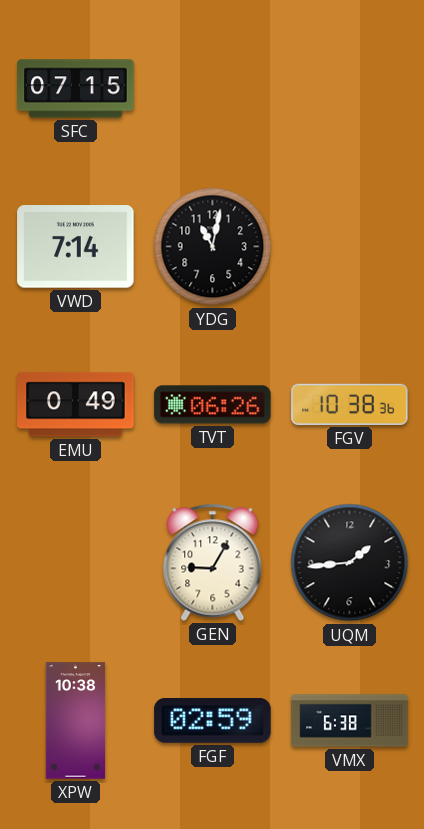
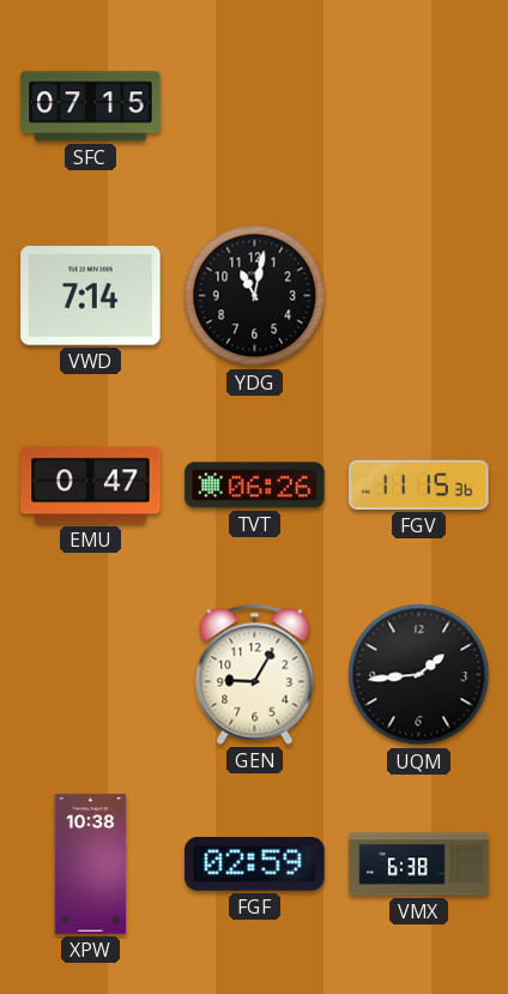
EMU: 0:49 -> 0:47
FGV: 10:38 -> 11:15
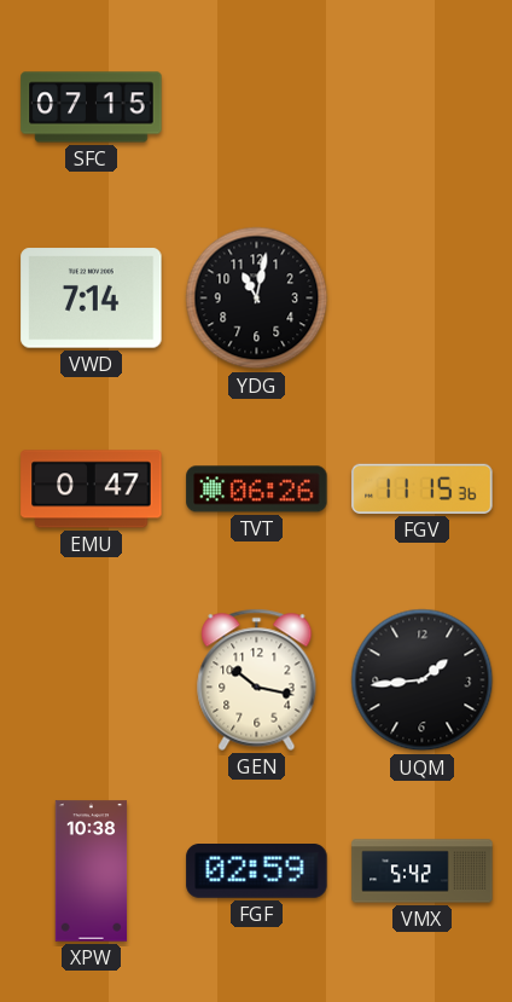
GEN: 9:05 -> 10:17
VMX: 6:38 -> 5:42
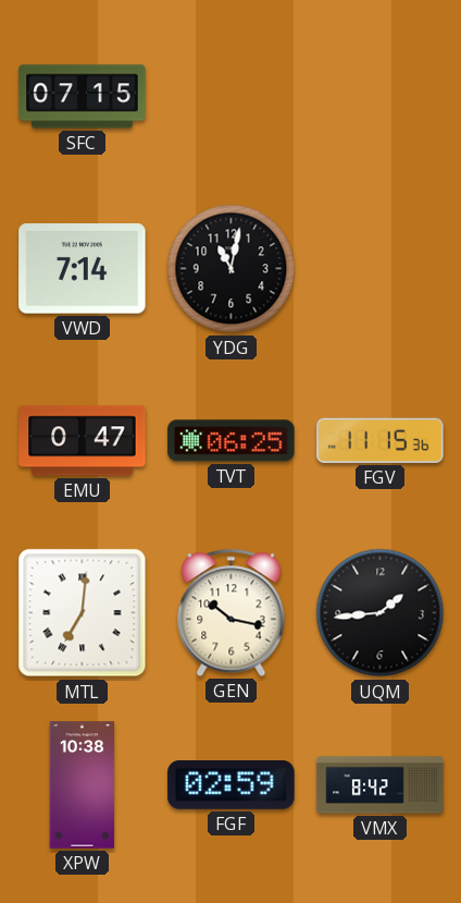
TVT: 06:26 -> 06:25
MTL: none -> 7:01
VMX: 5:42 -> 8:42
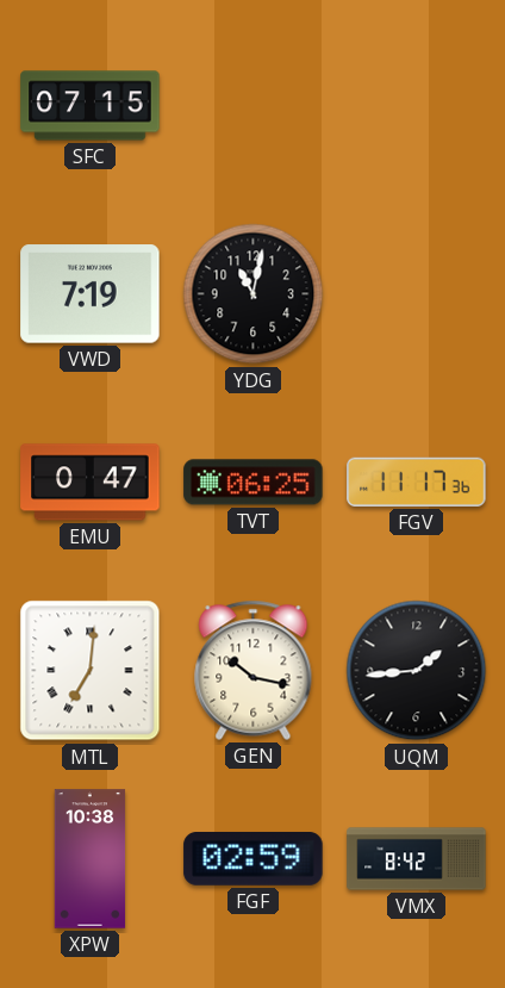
VWD: 7:14 -> 7:19
FGV: 11:15 -> 11:17
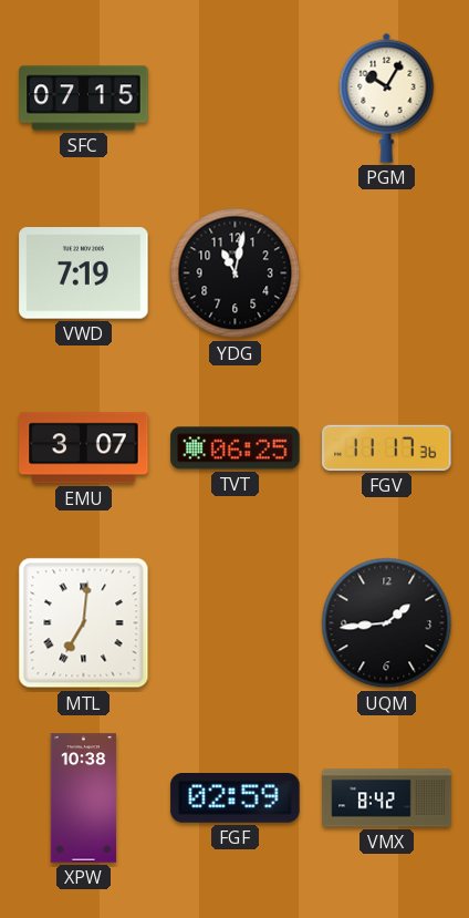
PGM: none -> 10:05
EMU: 0:47 -> 3:07
GEN: 10:17 -> none
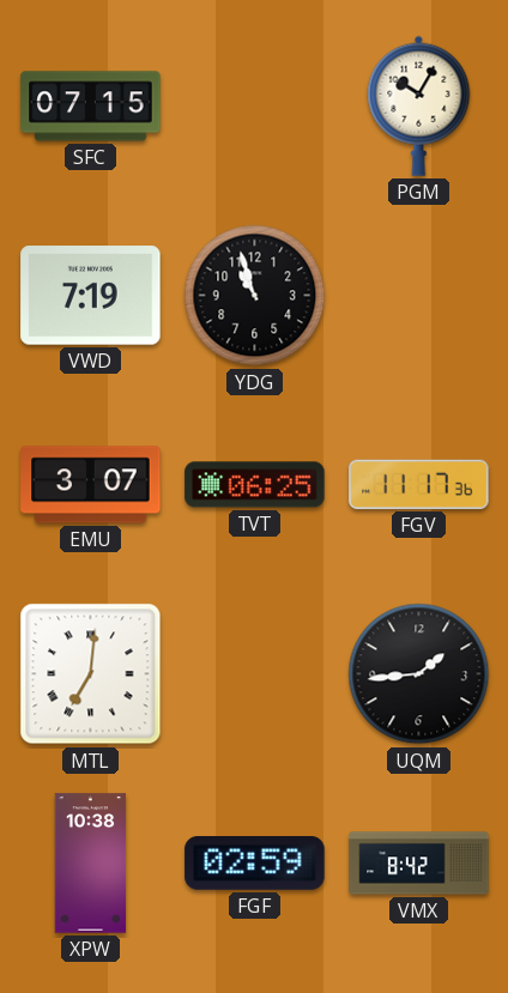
YDG: 11:02 -> 10:57
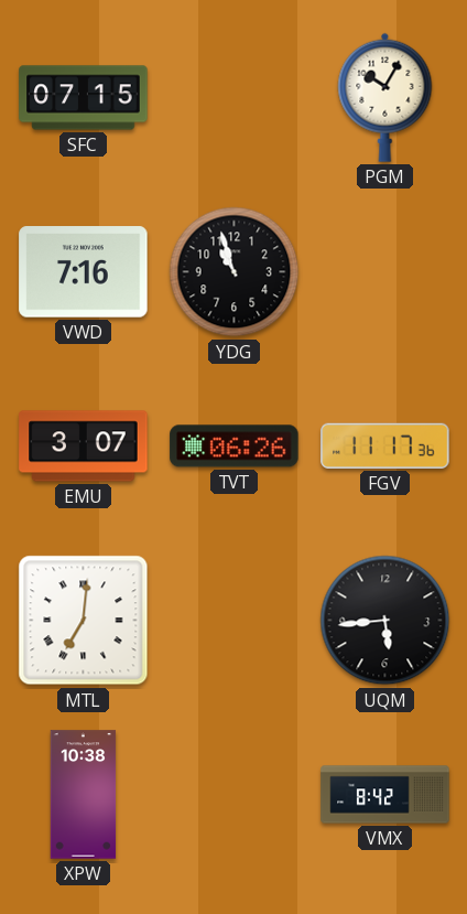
VWD: 7:19 -> 7:16
TVT: 06:25 -> 06:26
UQM: 1:44 -> 5:44
FGF: 02:59 -> none
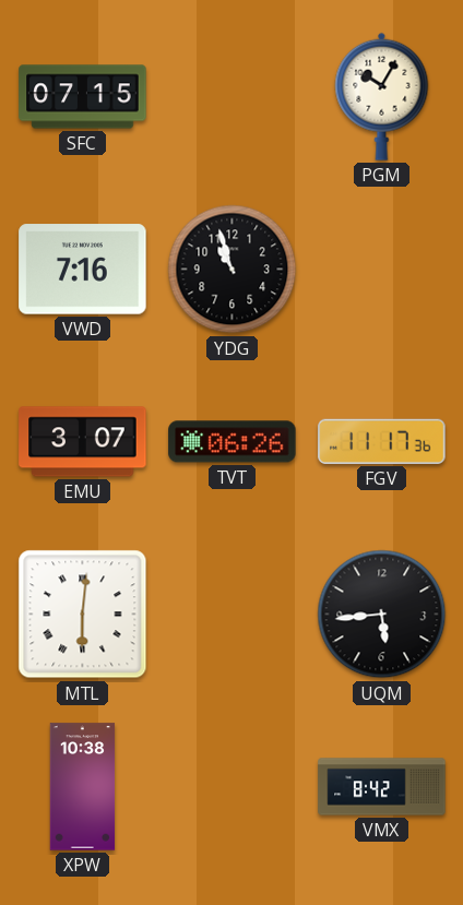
MTL: 7:01 -> 6:01
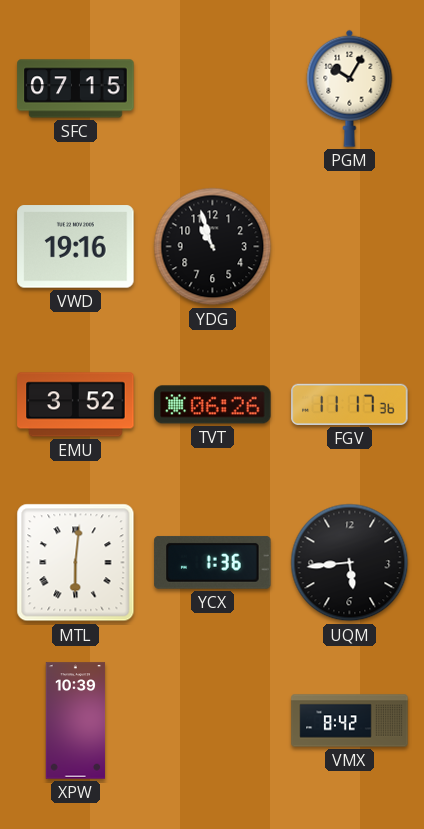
VWD: 7:16 -> 19:16
EMU: 3:07 -> 3:52
YCX: none -> 1:36
XPW: 10:38 -> 10:39
